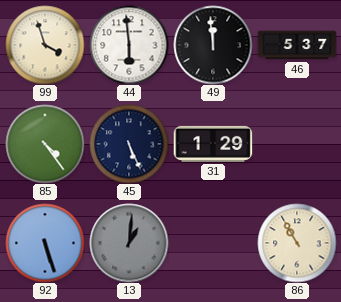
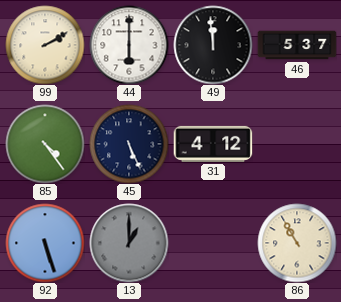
99: 3:57 -> 2:10
44: 5:59 -> 6:00
31: 1:29 -> 4:12
13: 1:01 -> 1:00
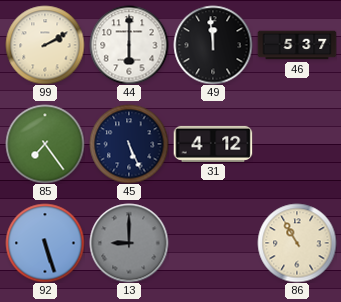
85: 4:24 -> 7:24
13: 1:00 -> 9:00
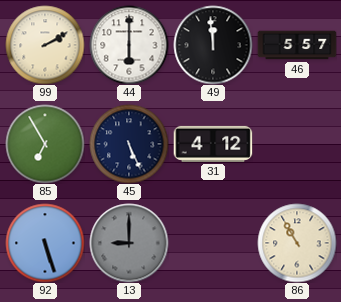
46: 5:37 -> 5:57
85: 7:24 -> 6:55
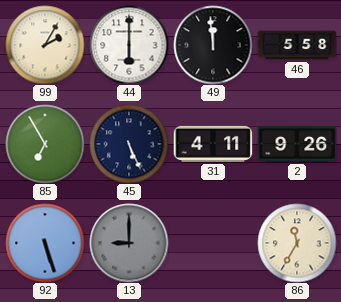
99: 2:10 -> 2:05
46: 5:57 -> 5:58
31: 4:12 -> 4:11
2: none -> 9:26
86: 10:55 -> 11:35
